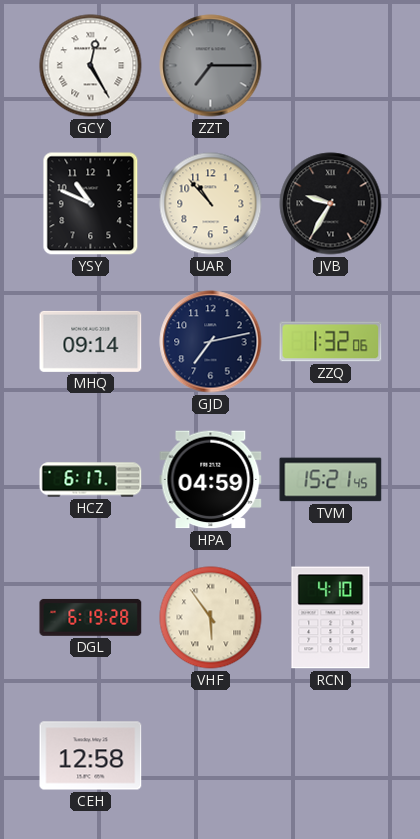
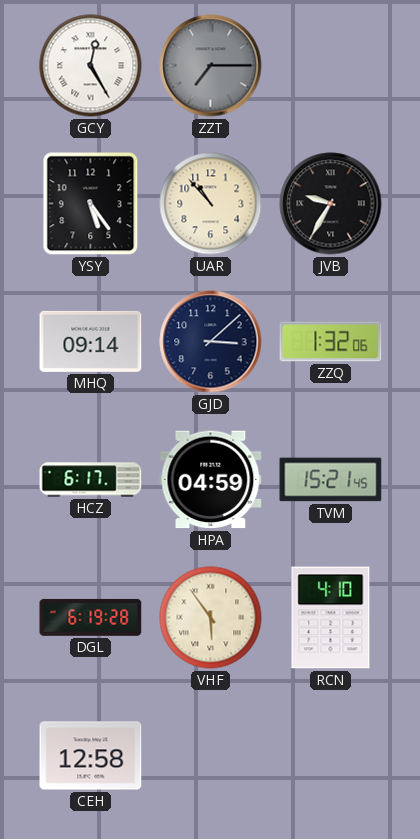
YSY: 10:49 -> 5:24
GJD: 7:13 -> 3:08
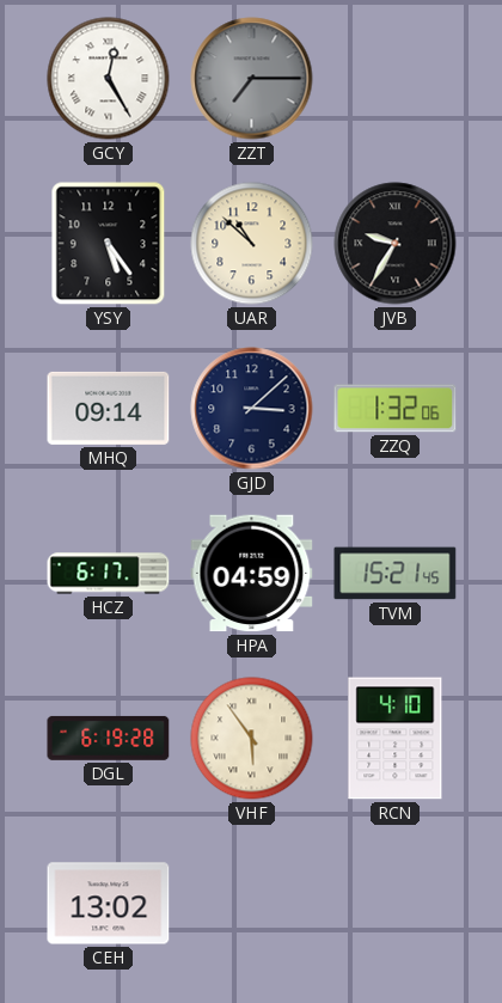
UAR: 10:53 -> 10:52
CEH: 12:58 -> 13:02
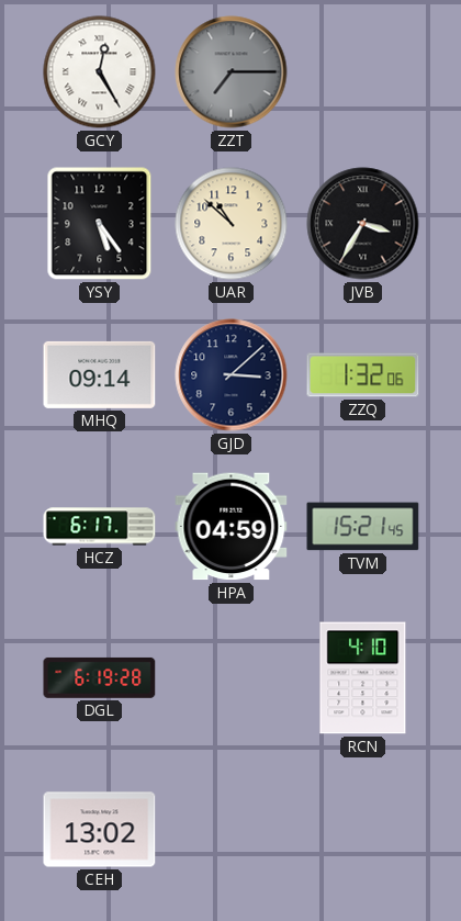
JVB: 9:35 -> 3:35
VHF: 5:54 -> none
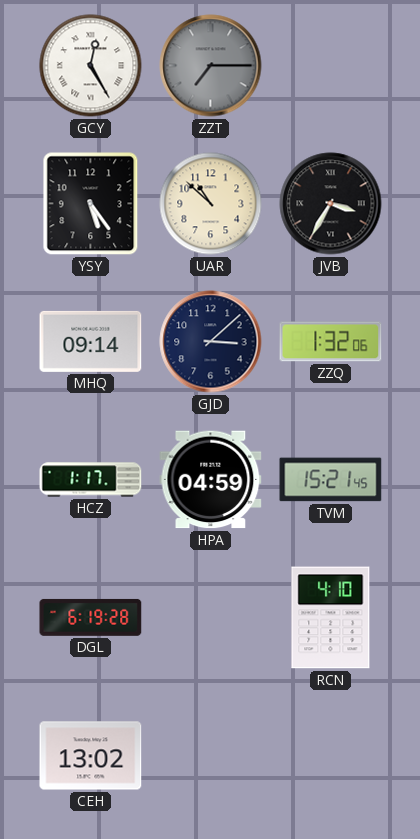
HCZ: 6:17 -> 1:17
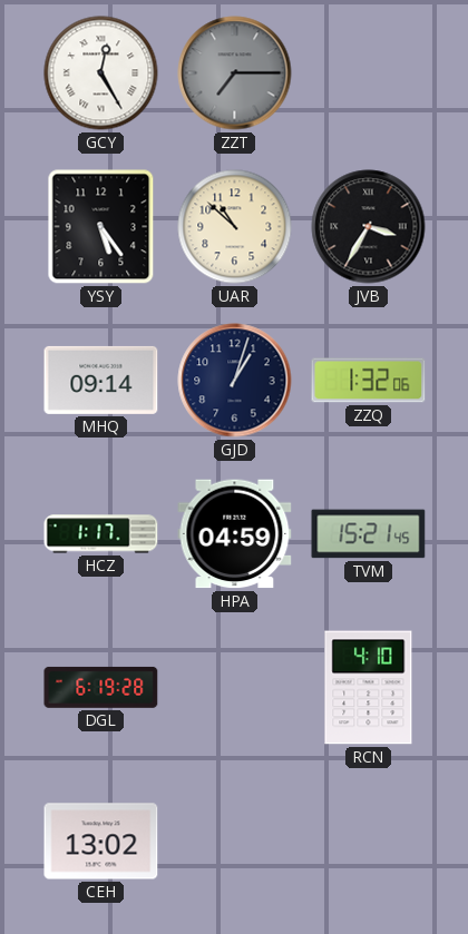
GJD: 3:08 -> 1:03
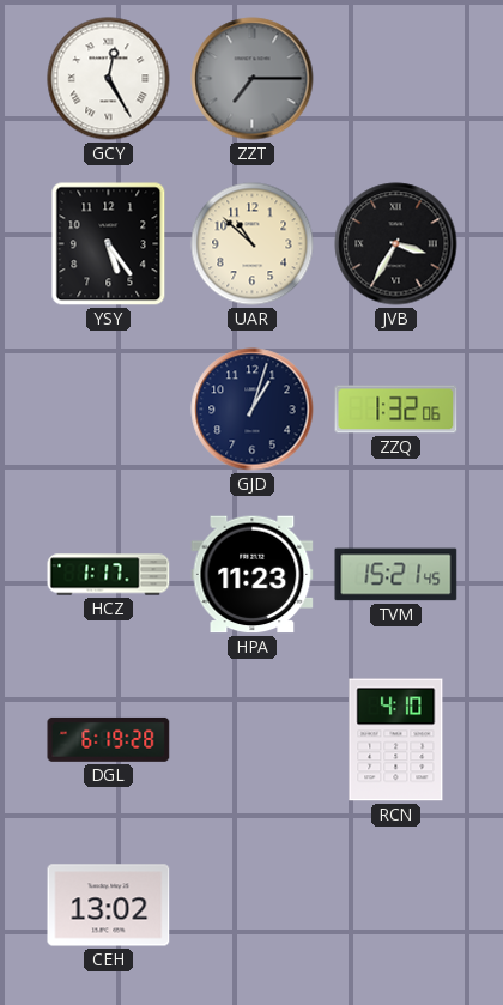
MHQ: 09:14 -> none
HPA: 04:59 -> 11:23
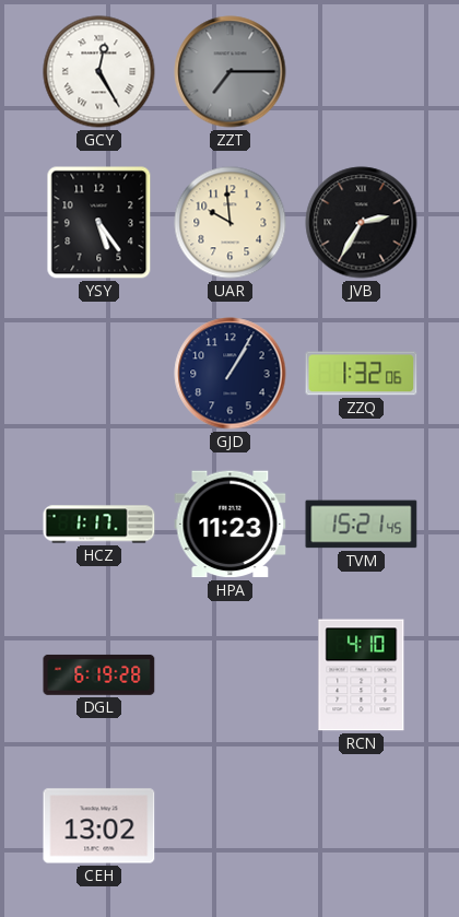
UAR: 10:52 -> 9:59
JVB: 3:35 -> 2:35
GJD: 1:03 -> 1:05
